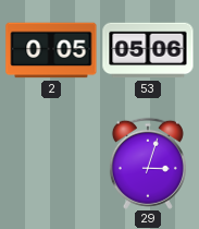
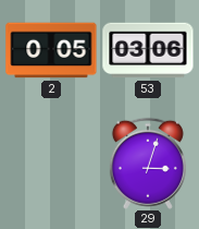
53: 05:06 -> 03:06
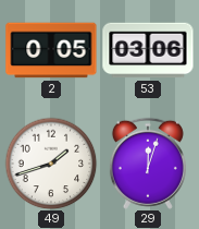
49: none -> 1:42
29: 3:03 -> 12:03
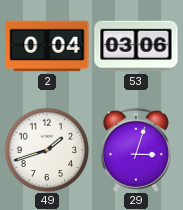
2: 0:05 -> 0:04
29: 12:03 -> 3:03
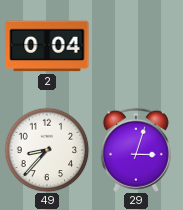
53: 03:06 -> none
49: 1:42 -> 8:37
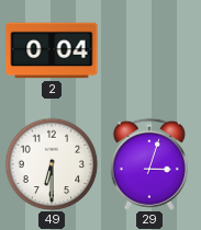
49: 8:37 -> 6:30
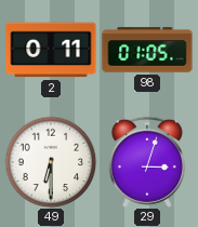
2: 0:04 -> 0:11
98: none -> 01:05
